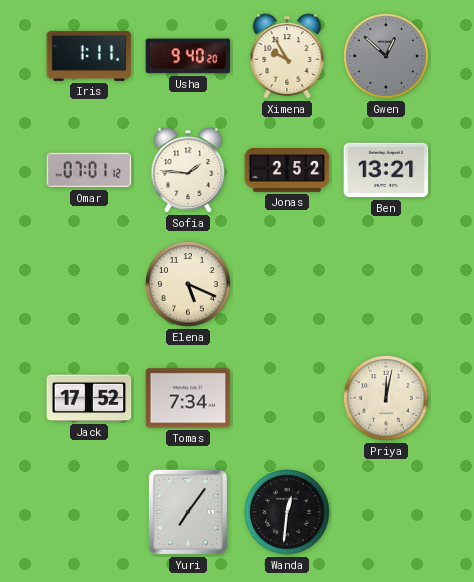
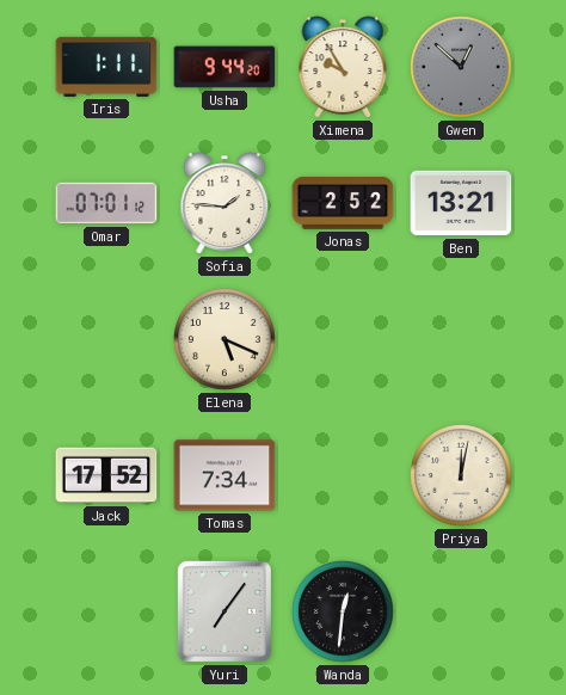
Usha: 9:40 -> 9:44
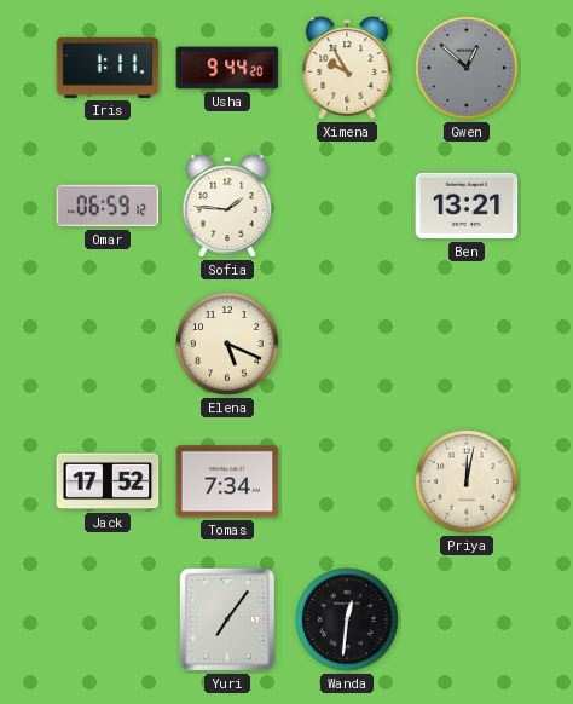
Omar: 07:01 -> 06:59
Jonas: 2:52 -> none
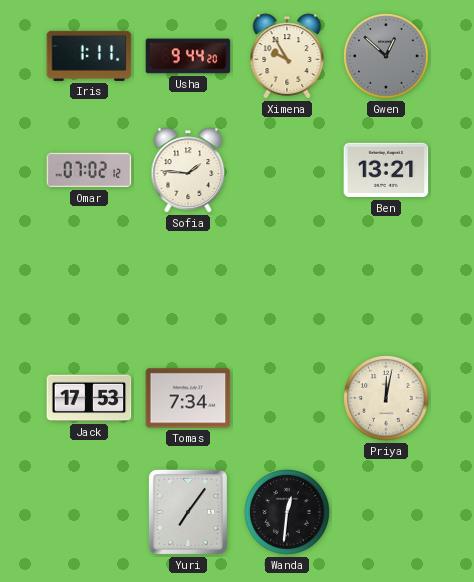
Omar: 06:59 -> 07:02
Elena: 5:19 -> none
Jack: 17:52 -> 17:53
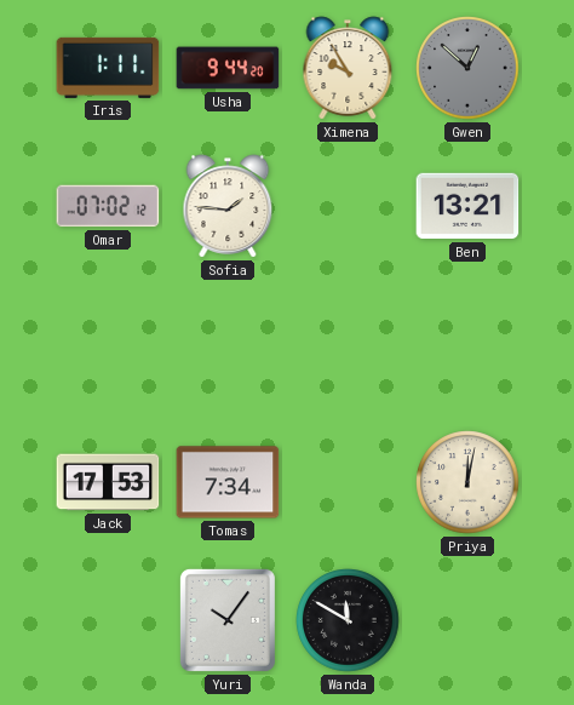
Yuri: 7:06 -> 10:06
Wanda: 12:31 -> 11:50
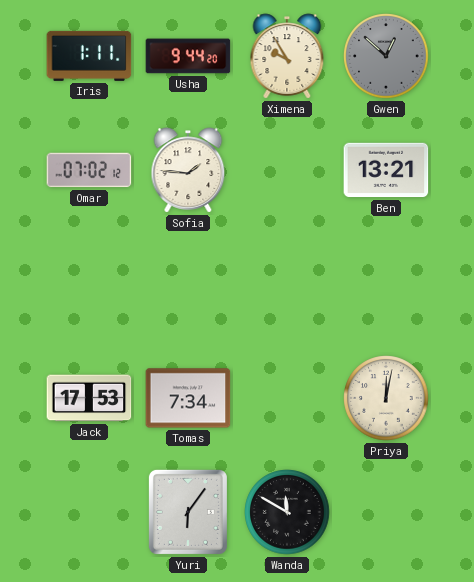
Yuri: 10:06 -> 6:06
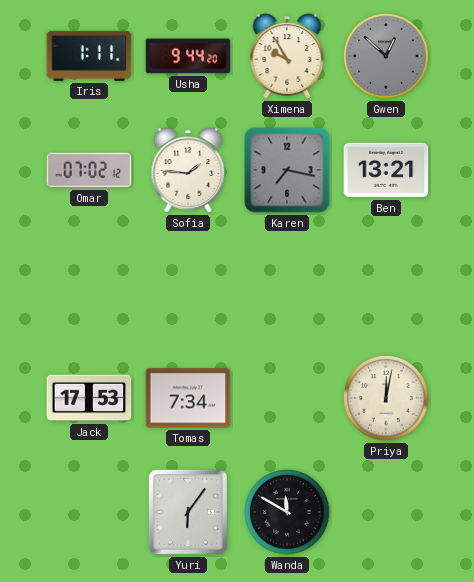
Karen: none -> 7:17
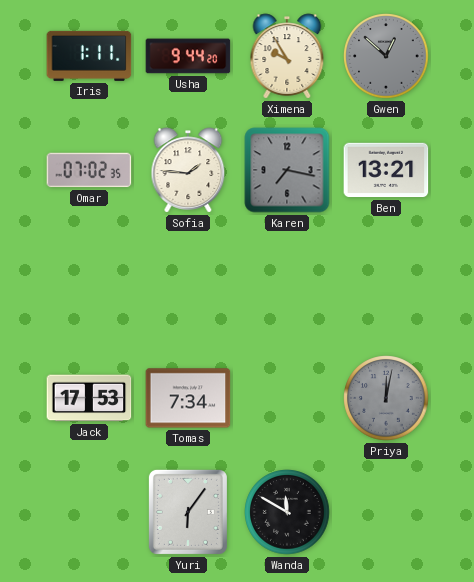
Omar: 07:02:12 -> 07:02:35
Priya dial: cream -> grey
